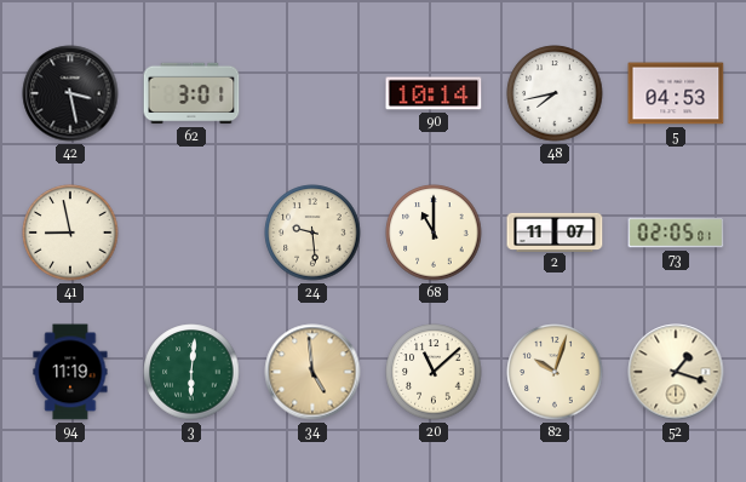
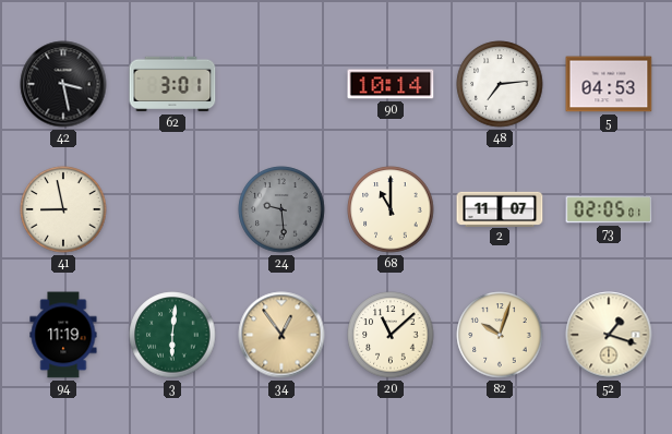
48: 7:43 -> 7:14
24 dial: cream -> grey
34: 4:59 -> 12:54
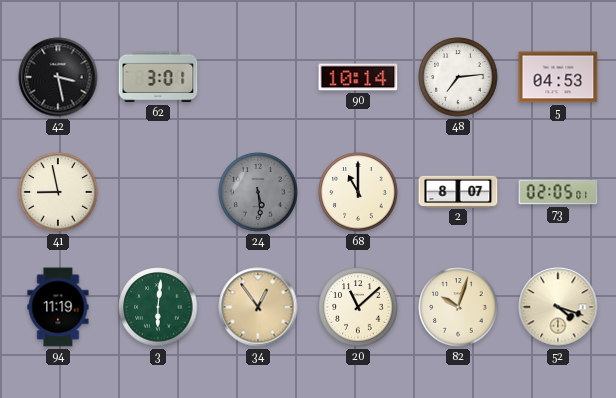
24: 9:29 -> 5:29
2: 11:07 -> 8:07
52: 1:18 -> 4:18
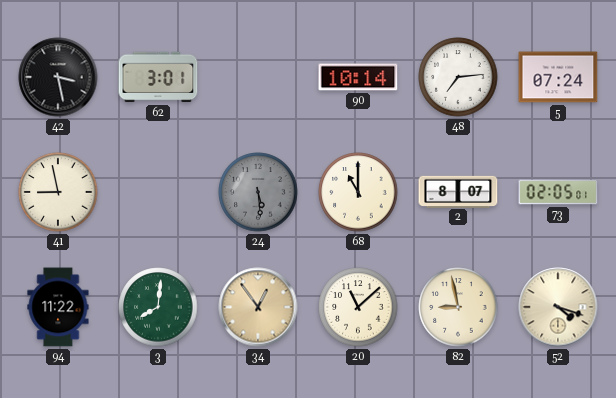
5: 04:53 -> 07:24
94: 11:19 -> 11:22
3: 6:01 -> 8:01
82: 10:03 -> 8:58
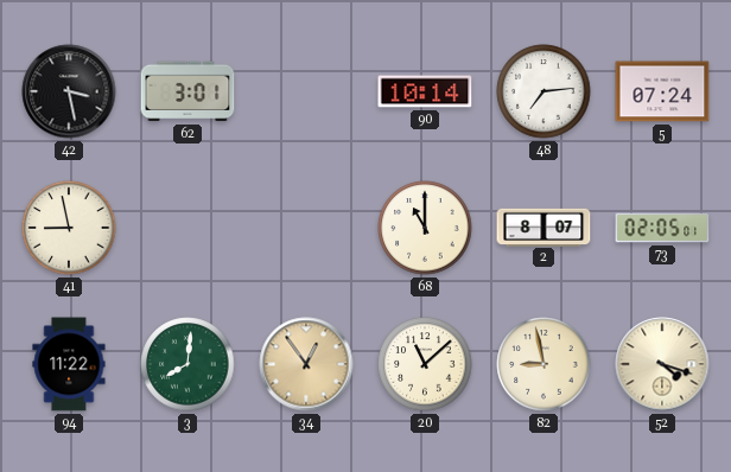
24: 5:29 -> none
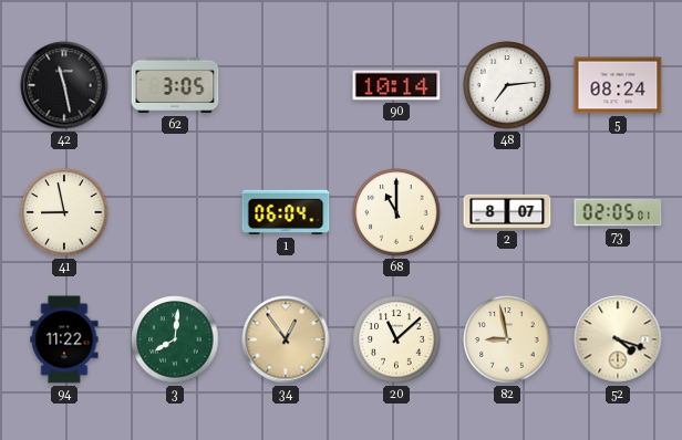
42: 3:28 -> 11:28
62: 3:01 -> 3:05
5: 07:24 -> 08:24
1: none -> 06:04
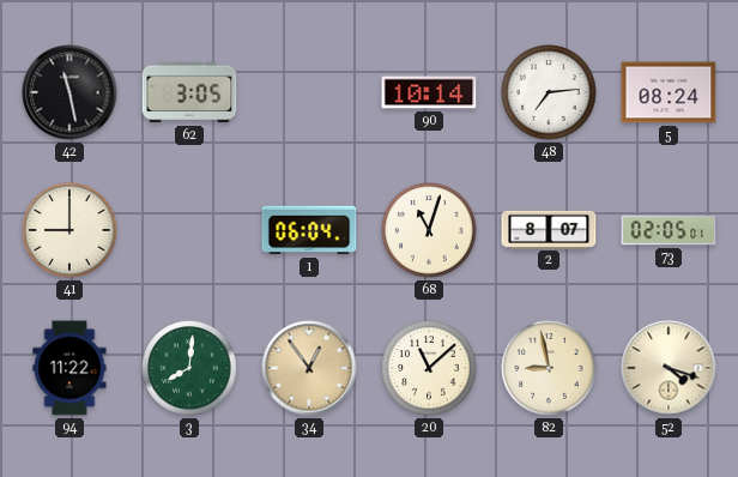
41: 8:58 -> 9:00
68: 11:00 -> 11:03
